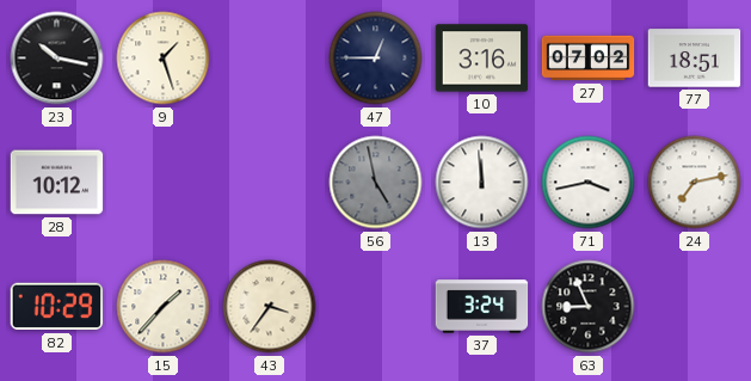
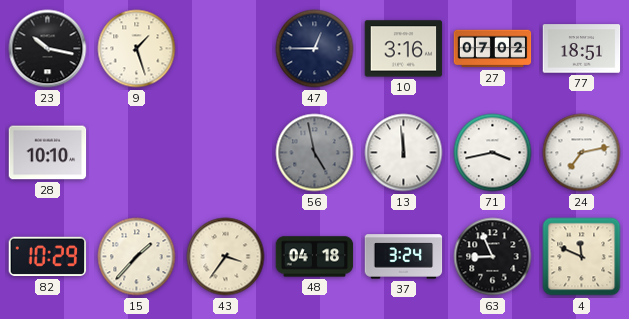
28: 10:12 -> 10:10
48: none -> 04:18
4: none -> 11:49
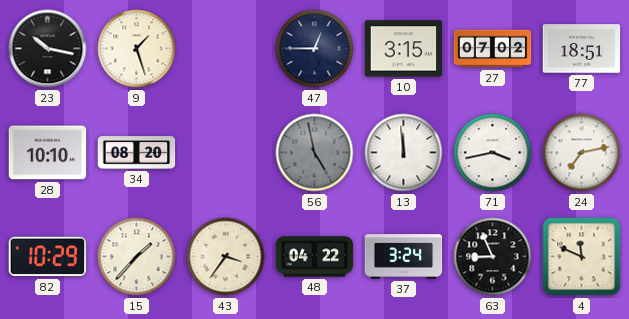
10: 3:16 -> 3:15
34: none -> 08:20
48: 04:18 -> 04:22
